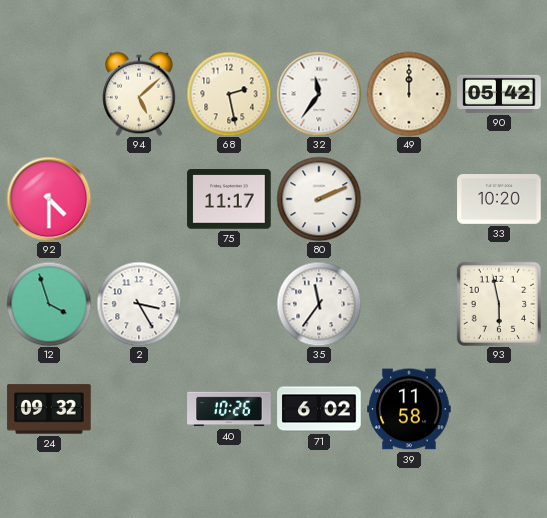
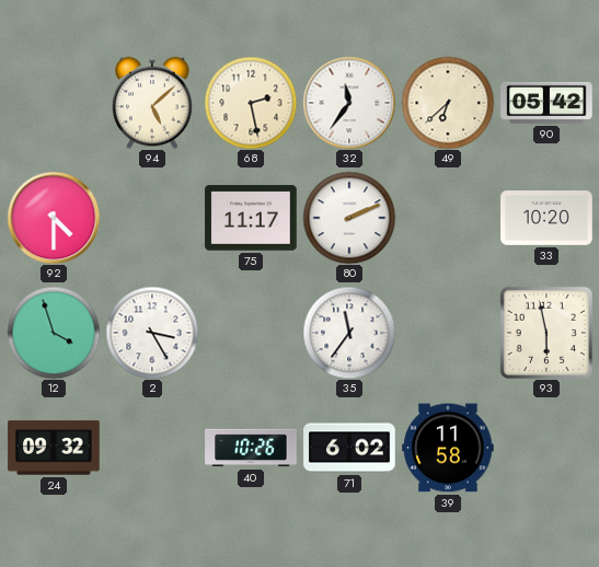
49: 12:00 -> 6:38
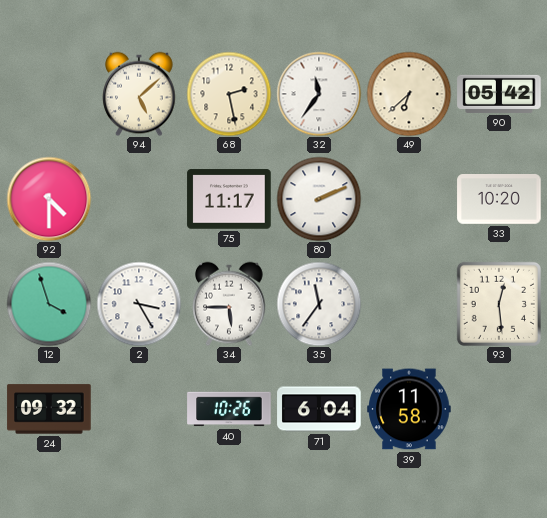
34: none -> 5:45
93: 5:58 -> 12:29
71: 6:02 -> 6:04
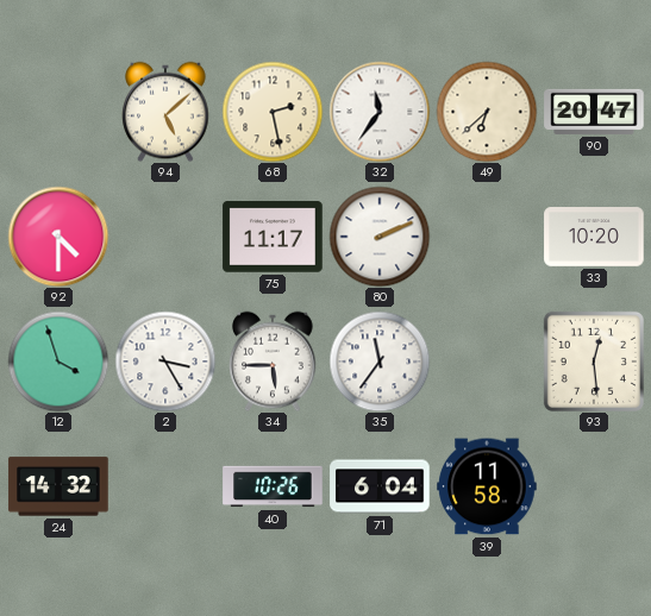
90: 05:42 -> 20:47
24: 09:32 -> 14:32
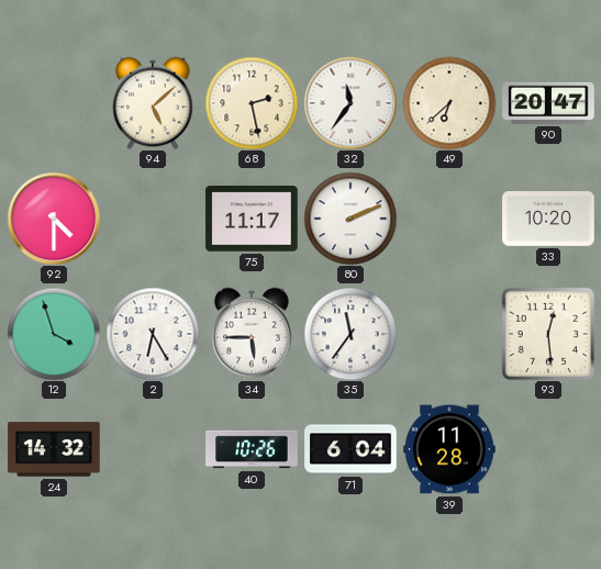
2: 3:25 -> 6:25
39: 11:58 -> 11:28
